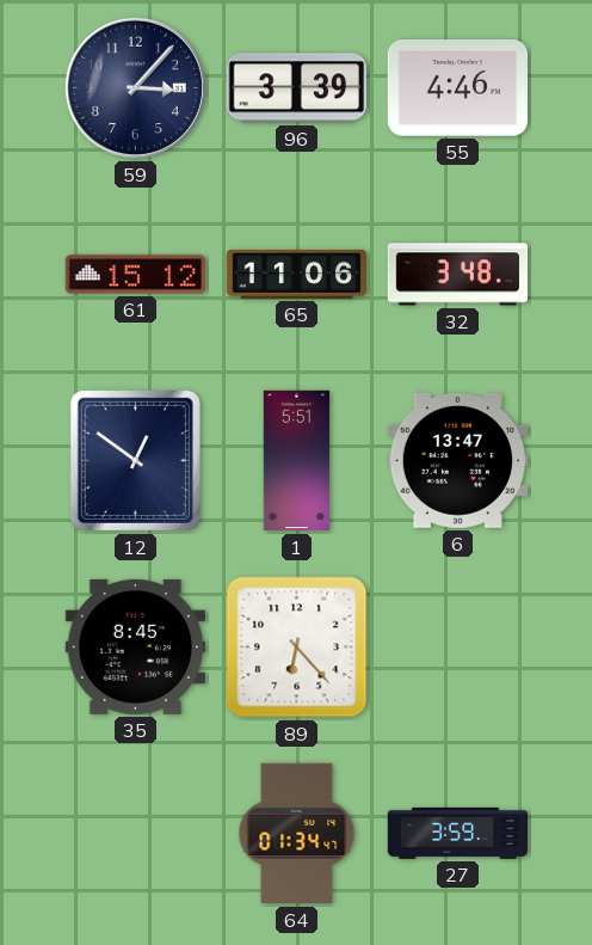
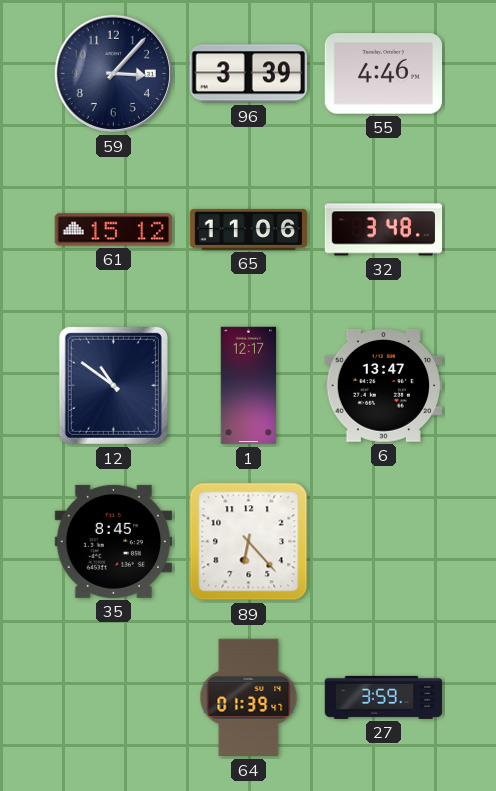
12: 12:51 -> 10:51
1: 5:51 -> 12:17
64: 01:34 -> 01:39
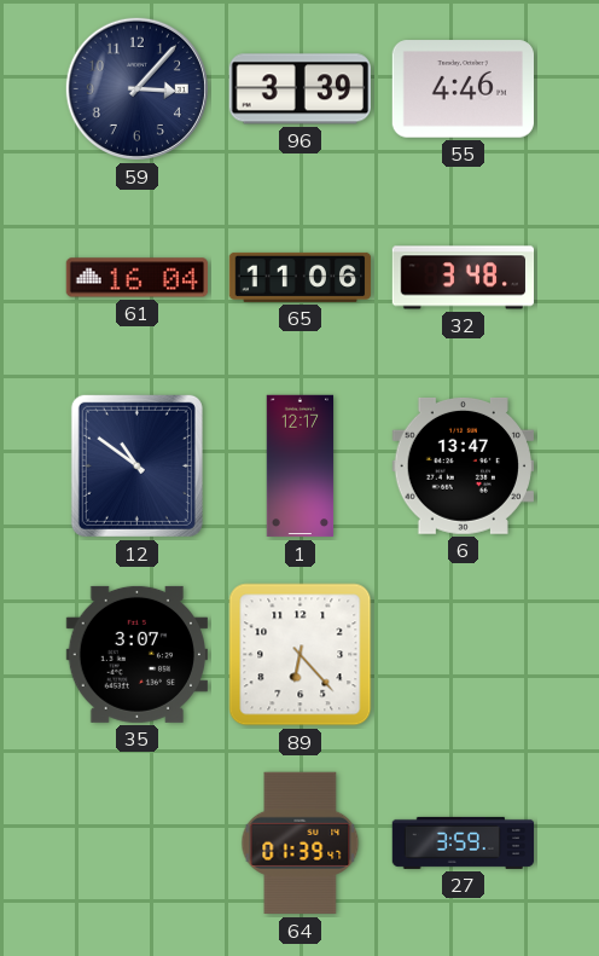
61: 15:12 -> 16:04
35: 8:45 -> 3:07
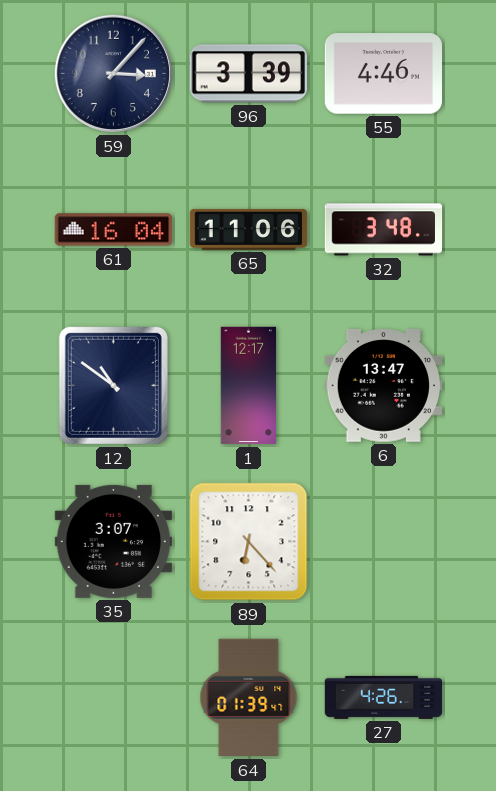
27: 3:59 -> 4:26
